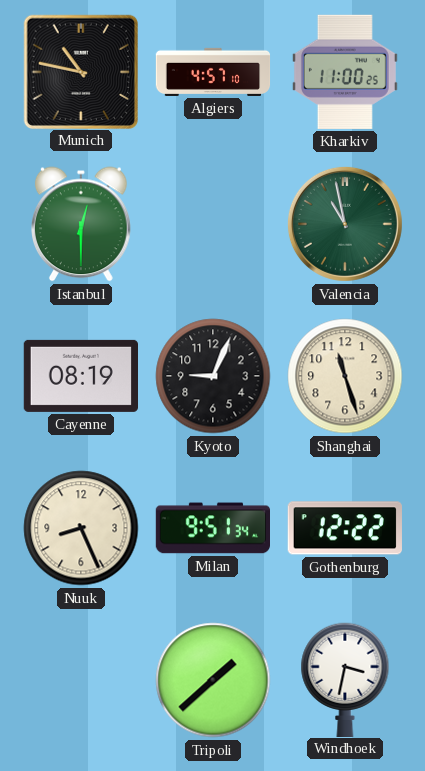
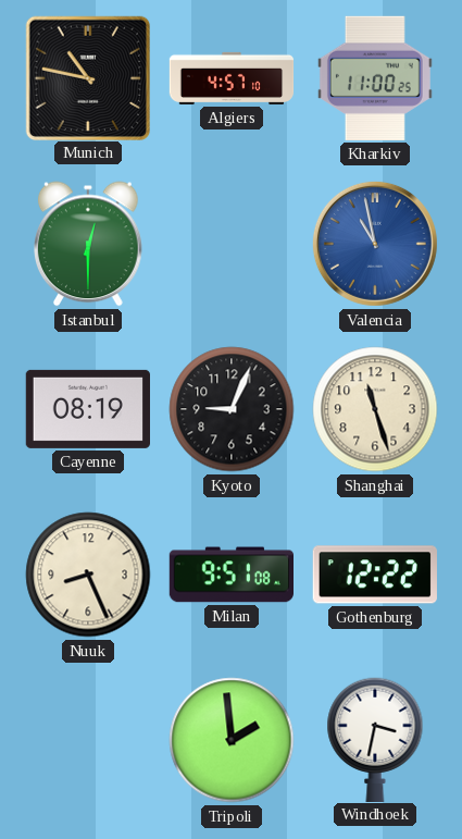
Valencia dial: green -> blue
Milan: 9:51:34 -> 9:51:08
Tripoli: 1:38 -> 1:59
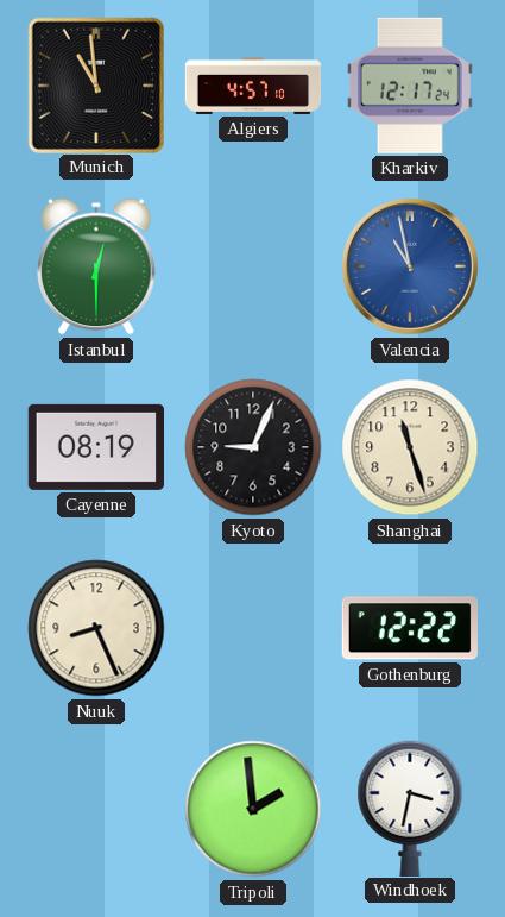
Munich: 10:47 -> 10:59
Kharkiv: 11:00 -> 12:17
Milan: 9:51 -> none
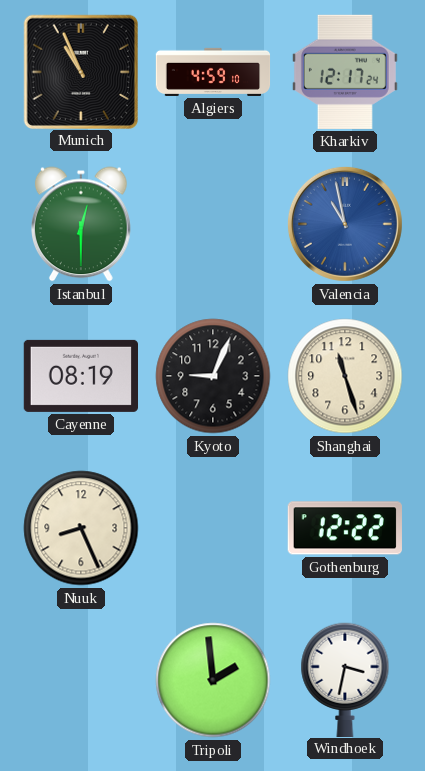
Munich: 10:59 -> 10:56
Algiers: 4:57 -> 4:59
